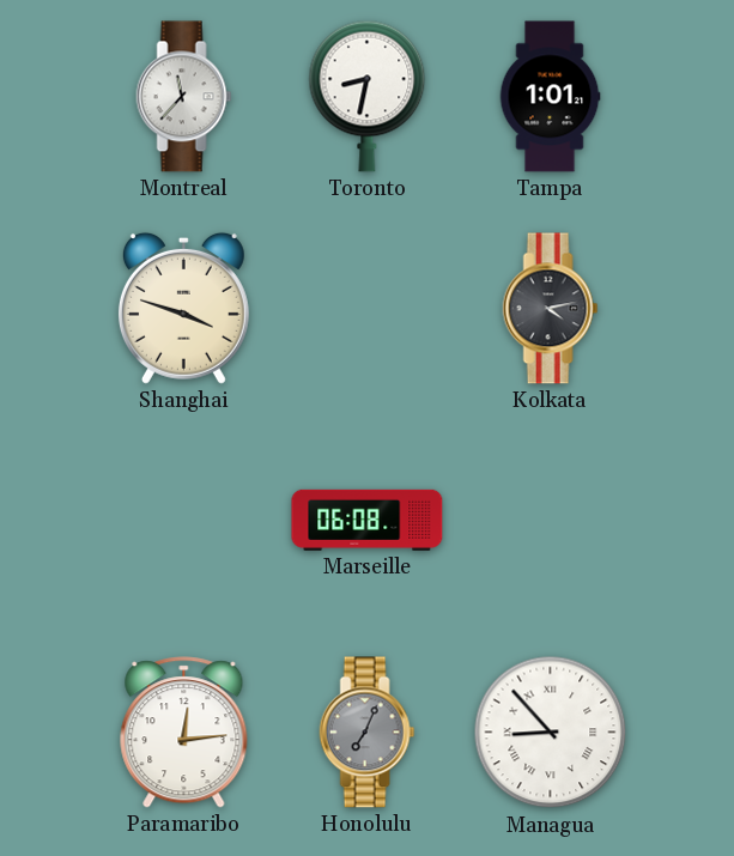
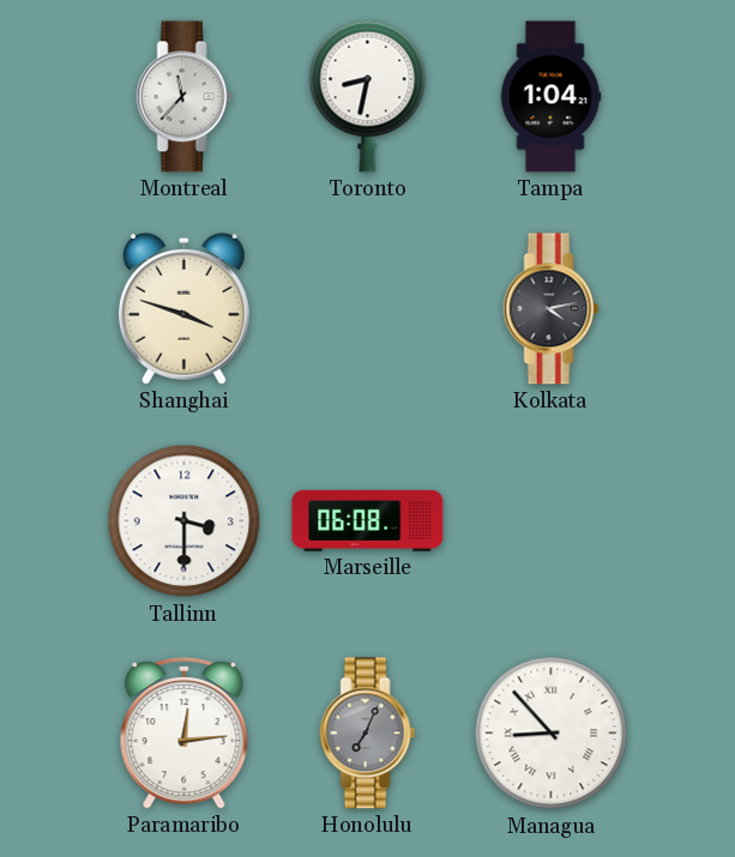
Tampa: 1:01 -> 1:04
Tallinn: none -> 3:30
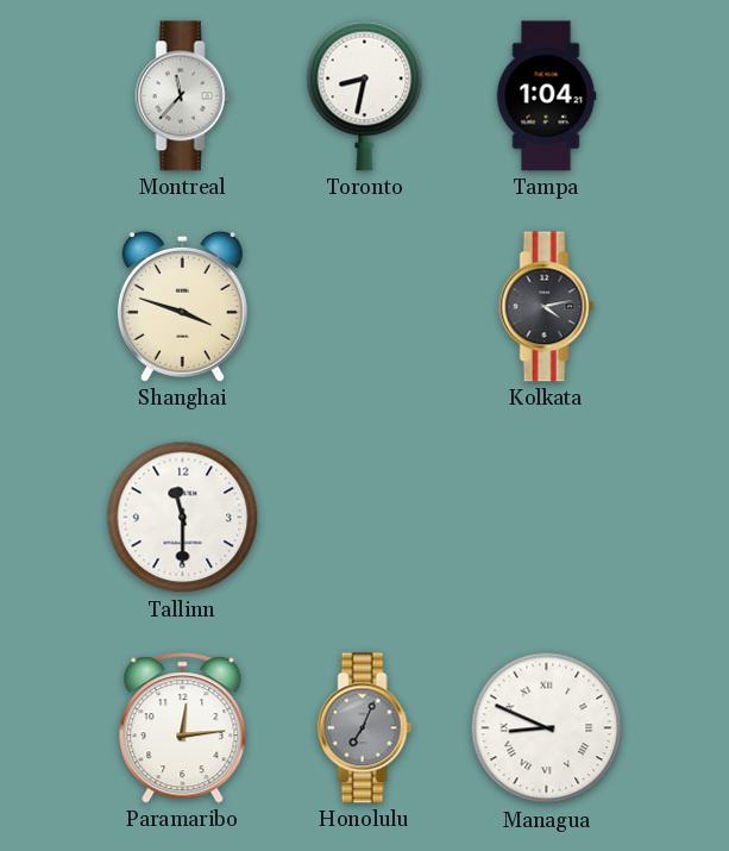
Tallinn: 3:30 -> 11:30
Marseille: 06:08 -> none
Managua: 8:53 -> 8:49
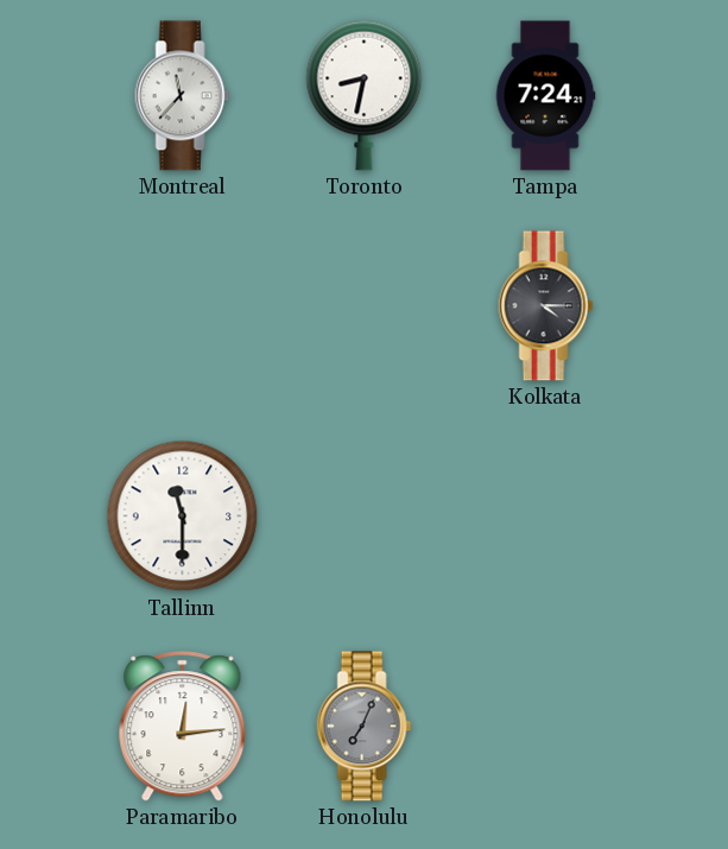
Tampa: 1:04 -> 7:24
Shanghai: 3:48 -> none
Kolkata: 4:13 -> 4:15
Managua: 8:49 -> none
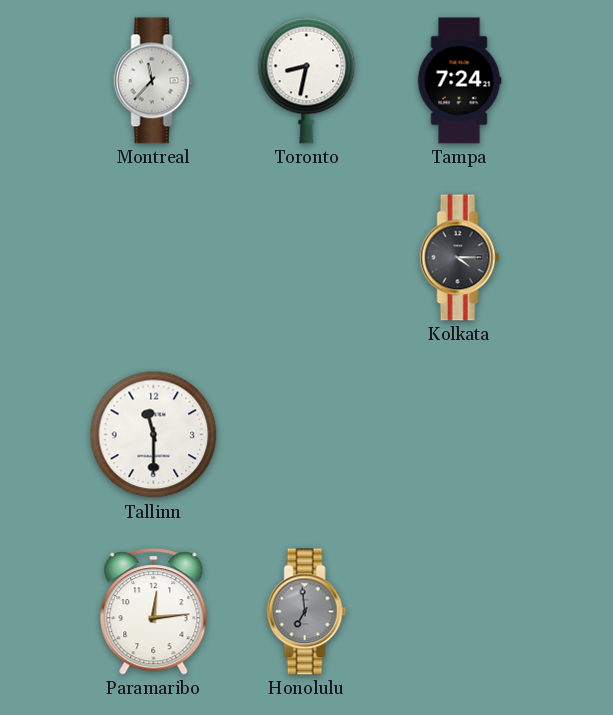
Honolulu: 7:04 -> 6:59
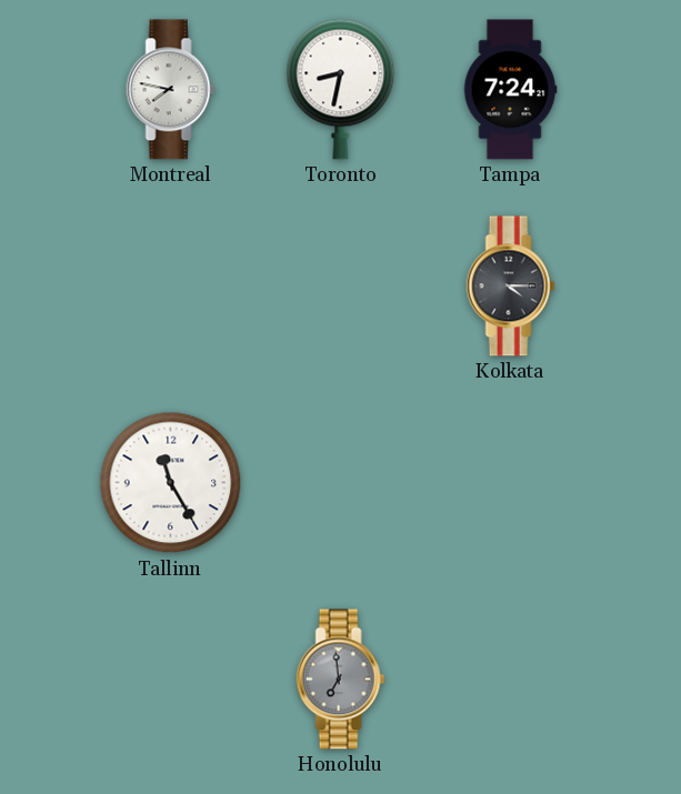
Montreal: 11:37 -> 7:47
Tallinn: 11:30 -> 11:25
Paramaribo: 12:14 -> none
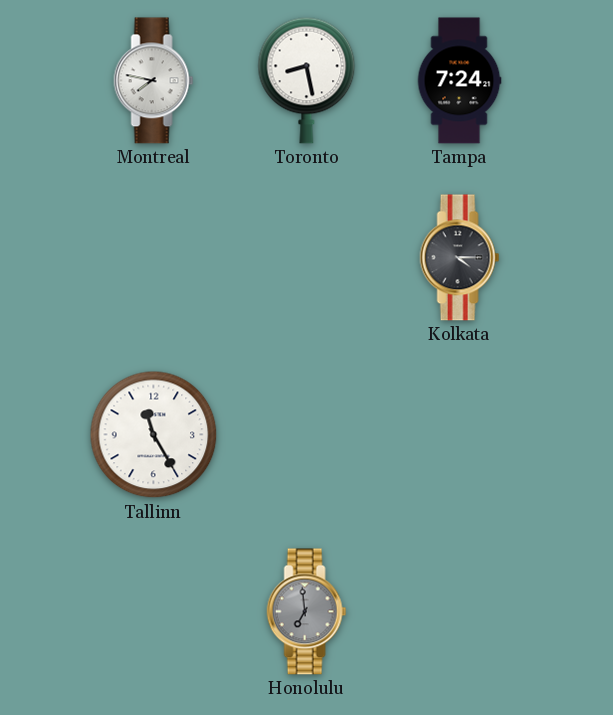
Toronto: 8:32 -> 8:28
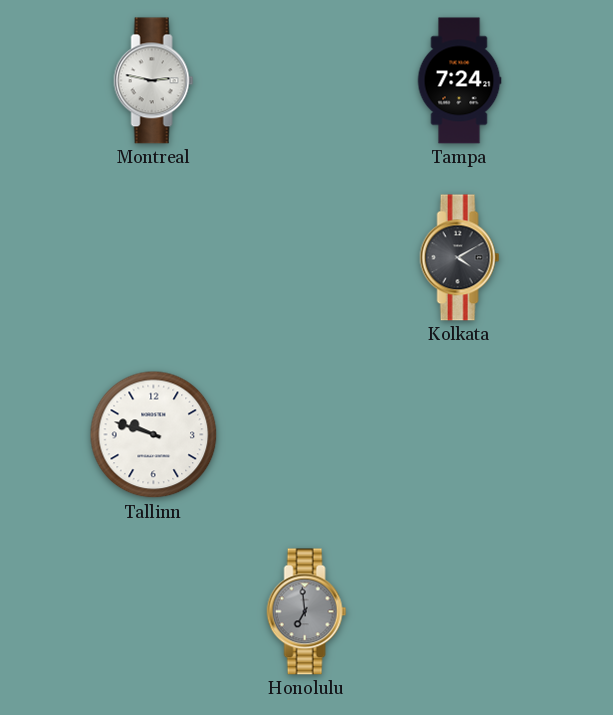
Montreal: 7:47 -> 2:47
Toronto: 8:28 -> none
Kolkata: 4:15 -> 4:10
Tallinn: 11:25 -> 9:48
